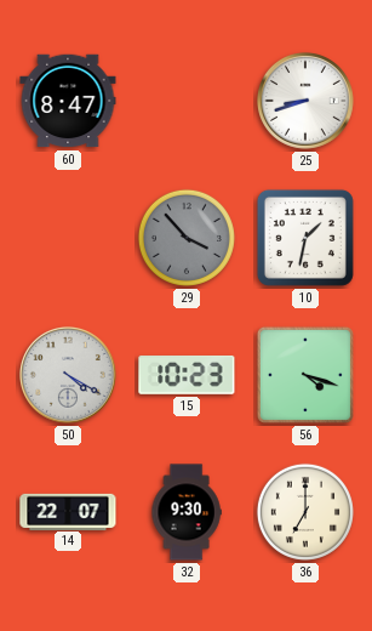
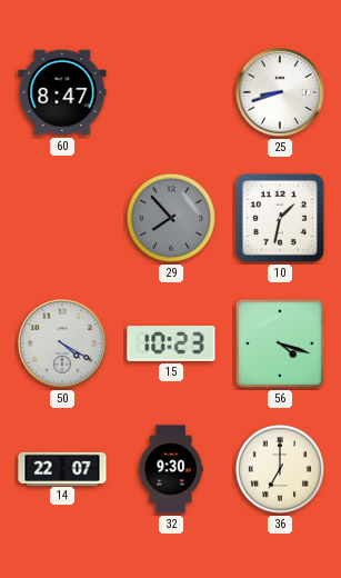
29: 3:53 -> 7:53
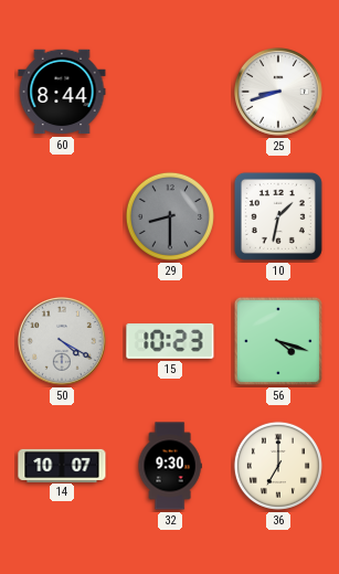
60: 8:47 -> 8:44
29: 7:53 -> 8:30
14: 22:07 -> 10:07
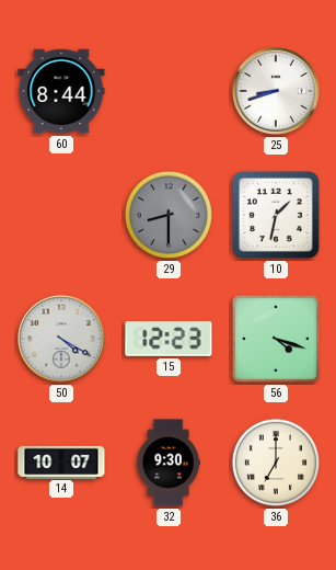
15: 10:23 -> 12:23
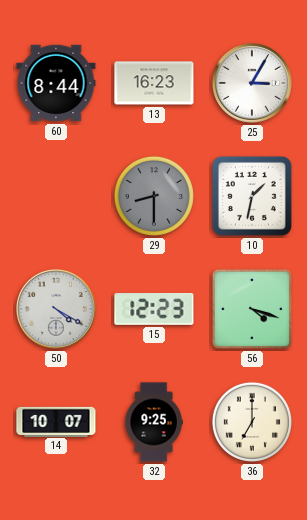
13: none -> 16:23
25: 8:42 -> 3:05
32: 9:30 -> 9:25
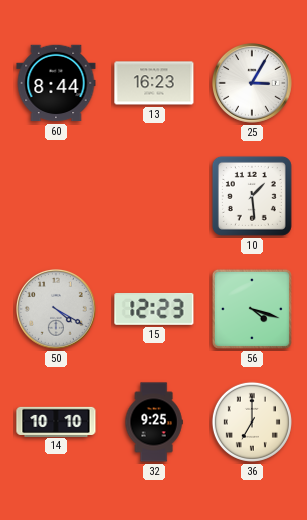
29: 8:30 -> none
10: 1:32 -> 1:29
14: 10:07 -> 10:10
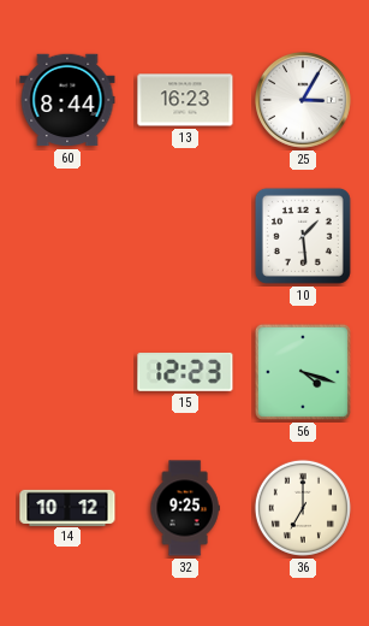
50: 4:20 -> none
14: 10:10 -> 10:12
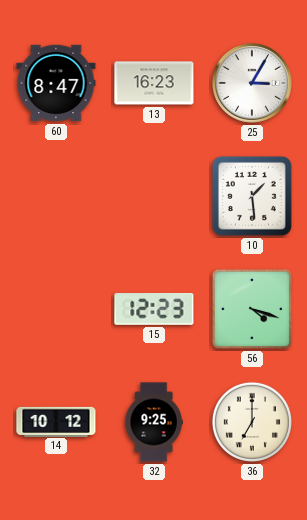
60: 8:44 -> 8:47
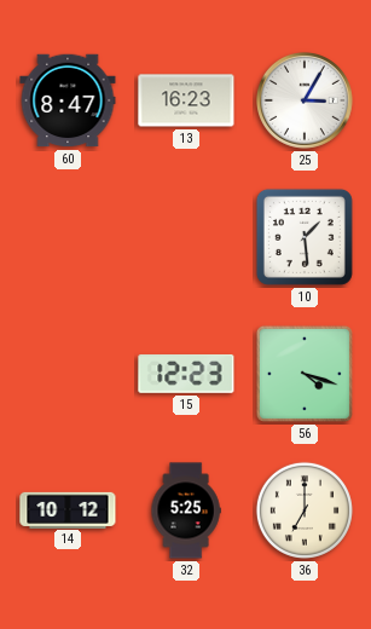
32: 9:25 -> 5:25
